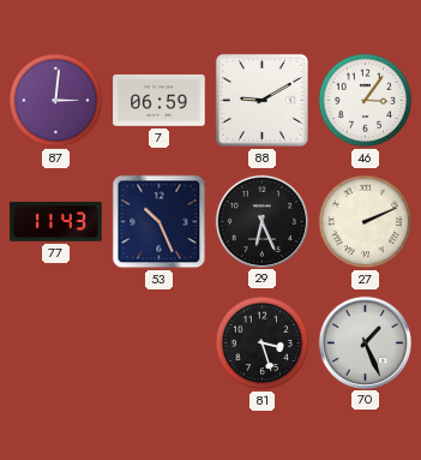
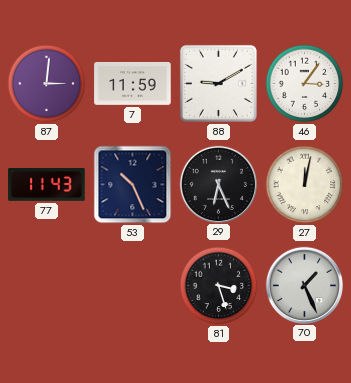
7: 06:59 -> 11:59
27: 2:11 -> 12:02
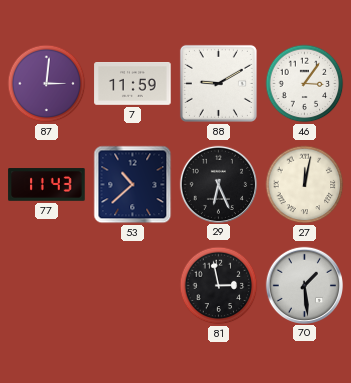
53: 10:26 -> 10:38
81: 3:27 -> 2:58
70: 1:26 -> 1:29
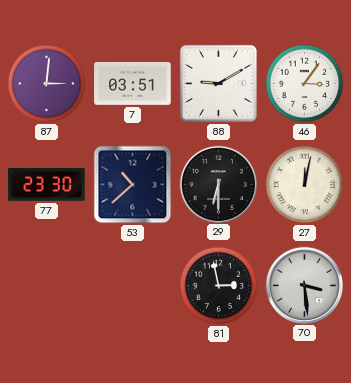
7: 11:59 -> 03:51
77: 11:43 -> 23:30
29: 6:26 -> 6:30
70: 1:29 -> 3:29
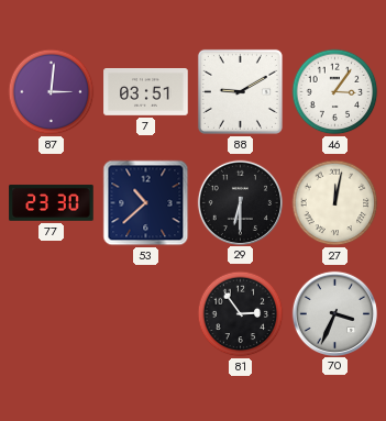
81: 2:58 -> 2:54
70: 3:29 -> 3:34
